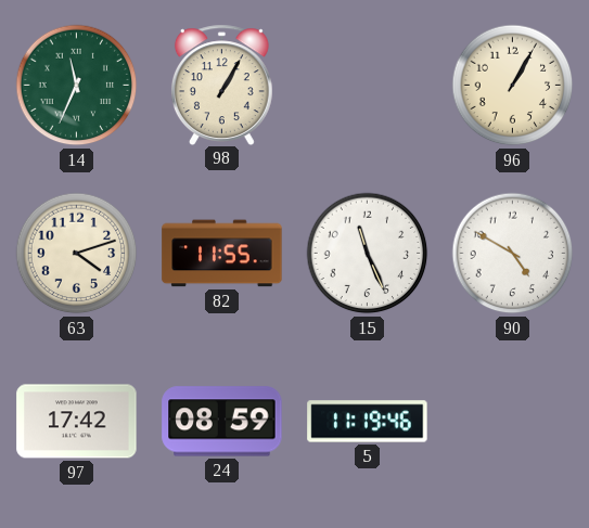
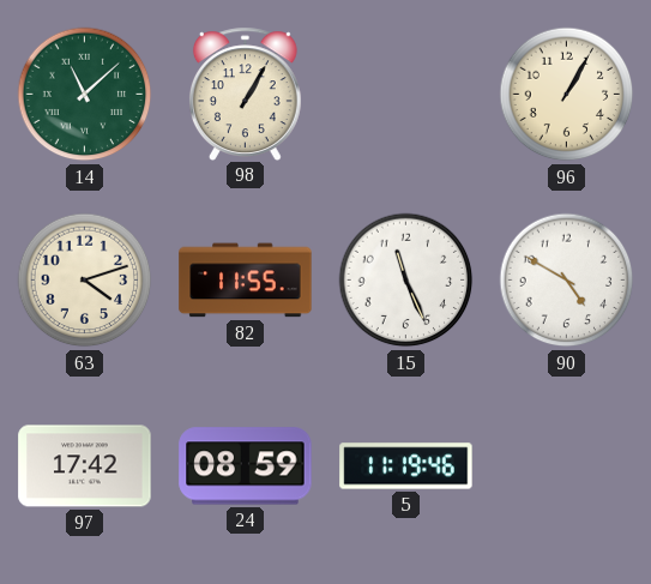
14: 11:34 -> 11:08
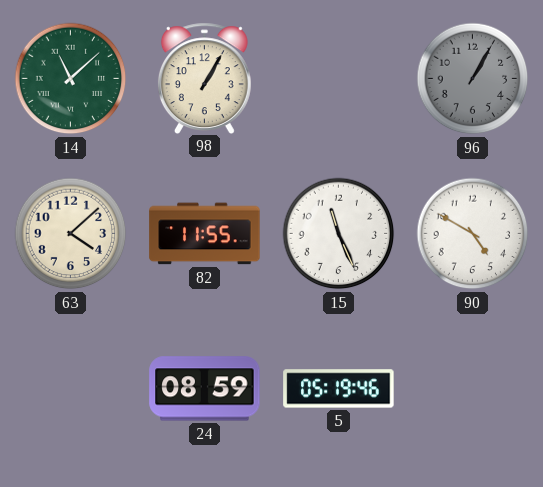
96 dial: cream -> grey
63: 4:12 -> 4:08
97: 17:42 -> none
5: 11:19 -> 05:19
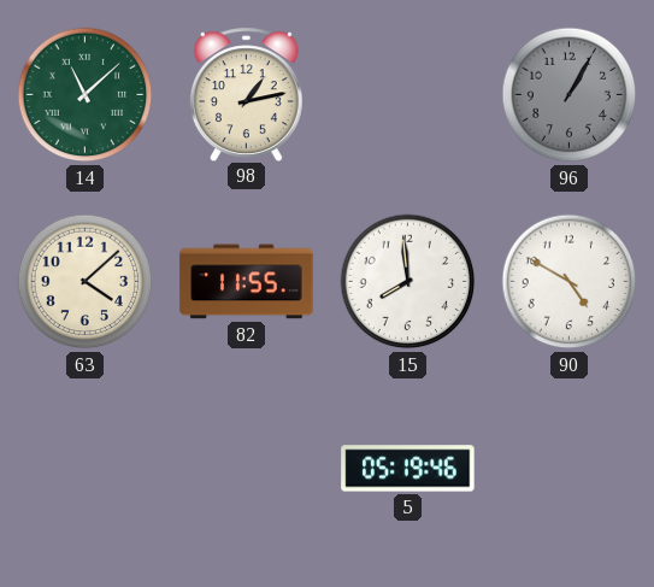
98: 1:05 -> 1:13
15: 11:26 -> 7:59
24: 08:59 -> none
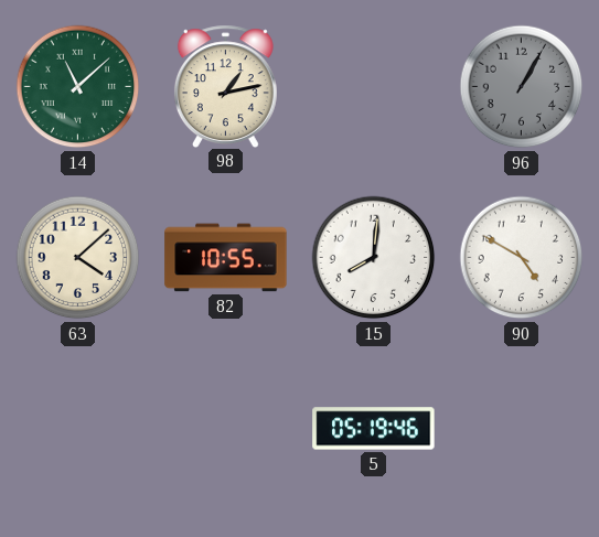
82: 11:55 -> 10:55
15: 7:59 -> 8:01
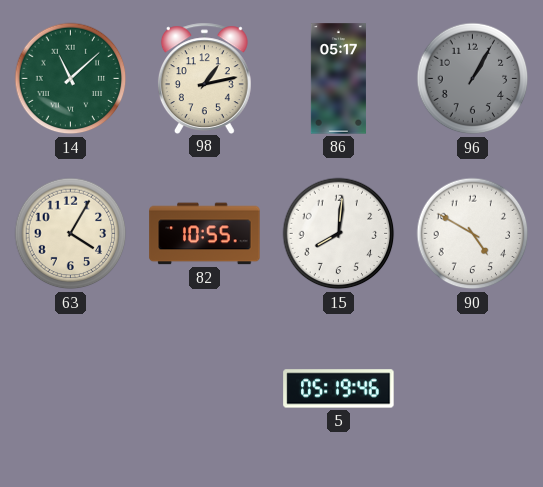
86: none -> 05:17
63: 4:08 -> 4:05
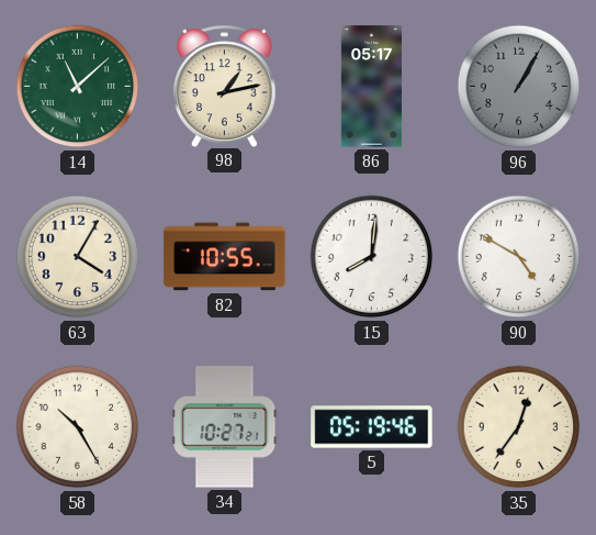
58: none -> 10:25
34: none -> 10:27
35: none -> 12:36
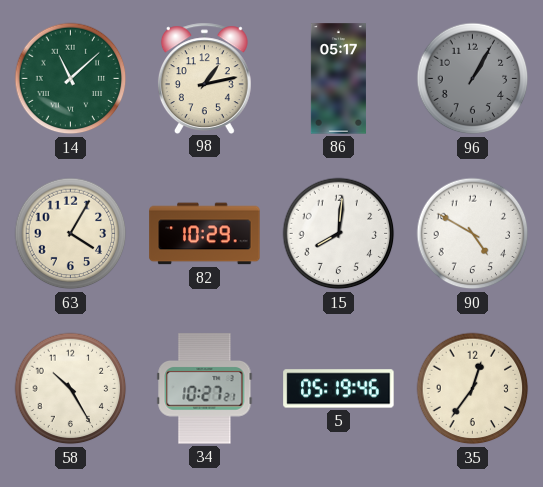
82: 10:55 -> 10:29
